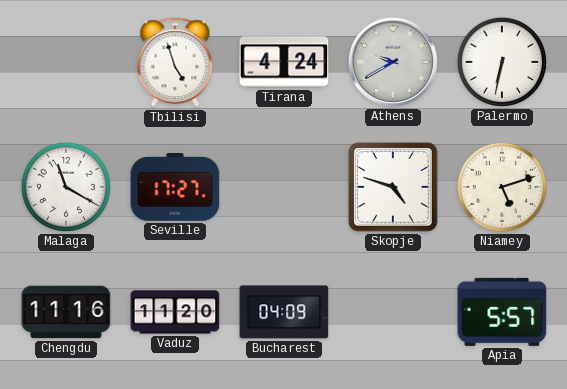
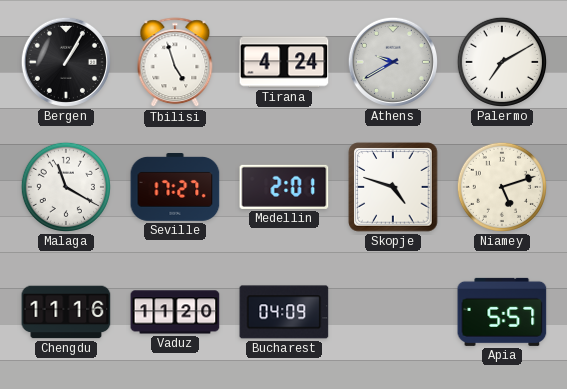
Bergen: none -> 1:05
Palermo: 6:32 -> 7:10
Medellin: none -> 2:01
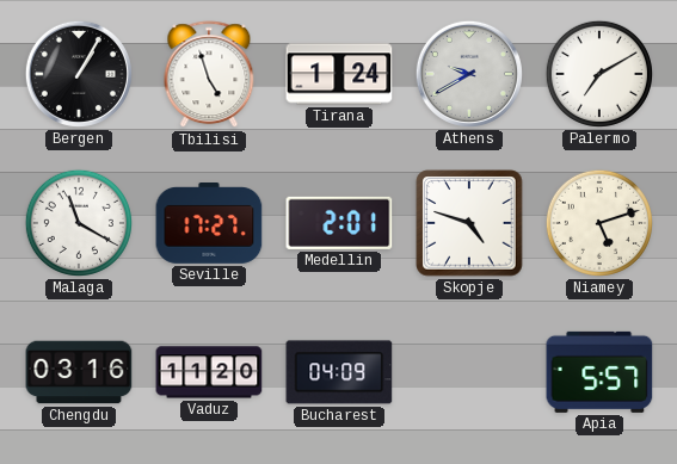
Tirana: 4:24 -> 1:24
Chengdu: 11:16 -> 03:16
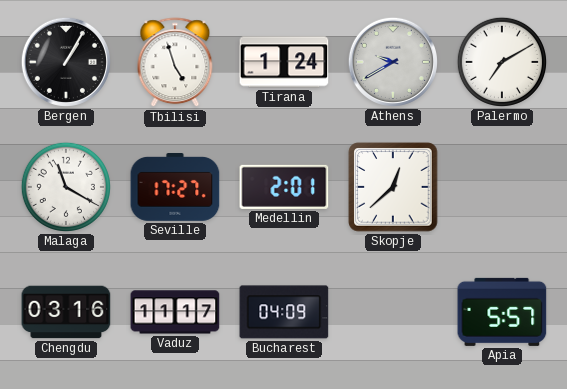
Skopje: 4:48 -> 12:38
Niamey: 5:12 -> none
Vaduz: 11:20 -> 11:17
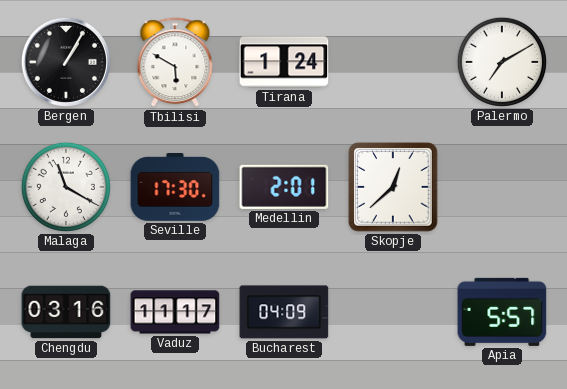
Tbilisi: 4:57 -> 5:50
Athens: 9:40 -> none
Seville: 17:27 -> 17:30
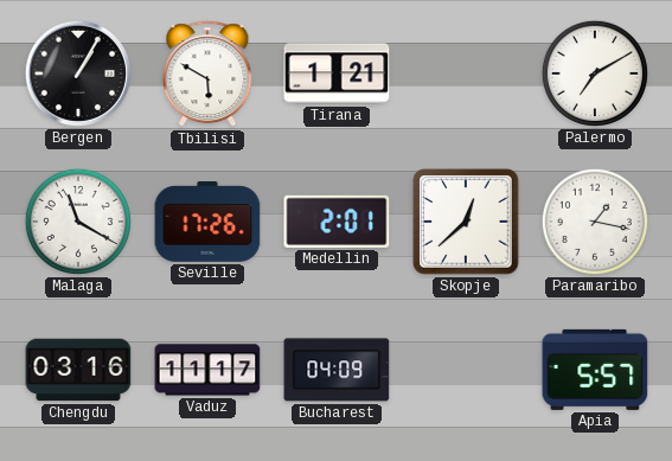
Tirana: 1:24 -> 1:21
Seville: 17:30 -> 17:26
Paramaribo: none -> 1:17
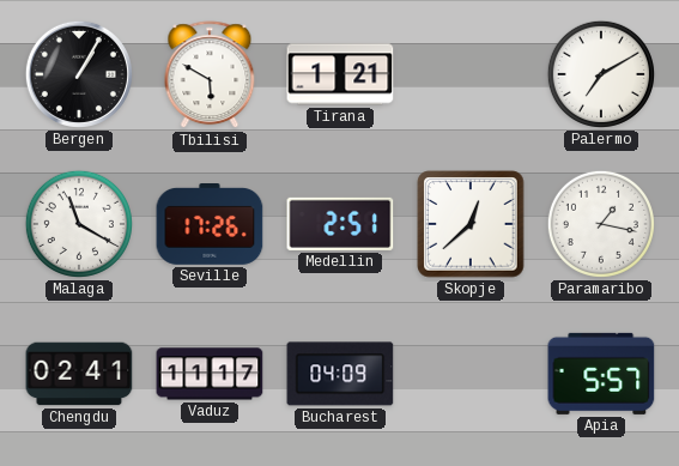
Medellin: 2:01 -> 2:51
Chengdu: 03:16 -> 02:41
